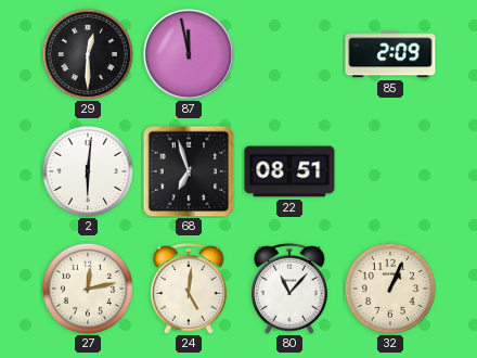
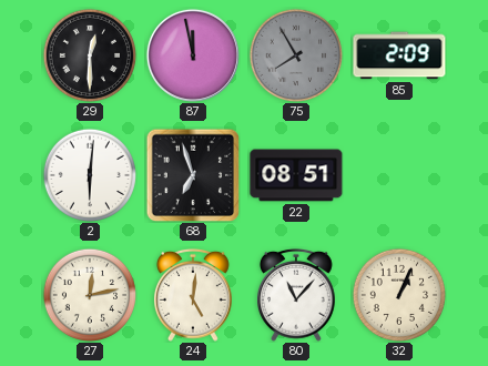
75: none -> 7:55
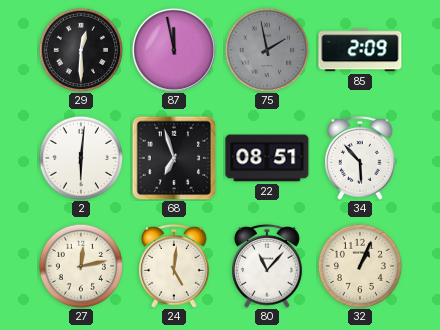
75: 7:55 -> 1:58
34: none -> 5:53
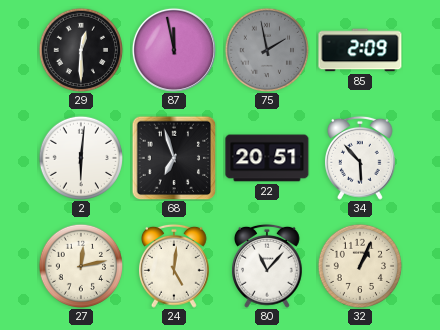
22: 08:51 -> 20:51
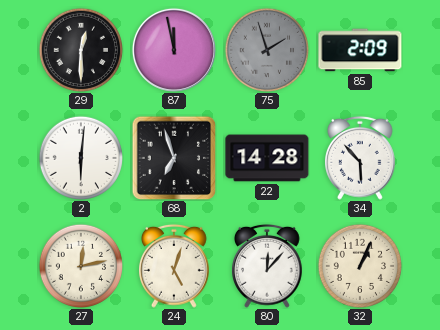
75: 1:58 -> 1:57
22: 20:51 -> 14:28
24: 5:01 -> 5:03
80: 11:07 -> 12:07
